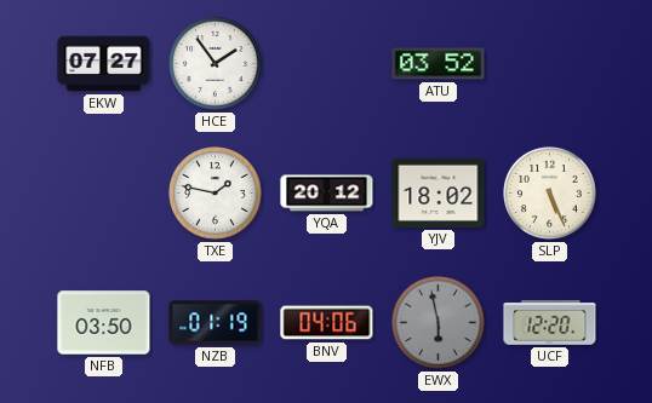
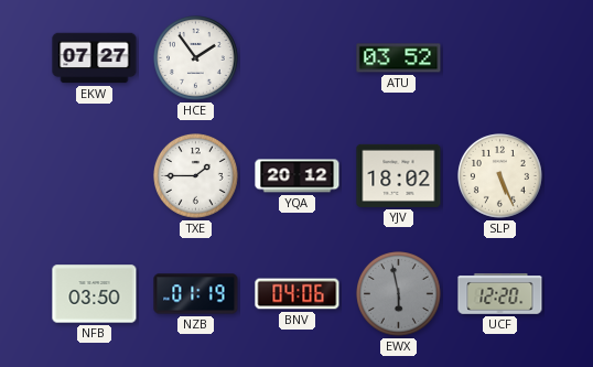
TXE: 1:47 -> 1:45
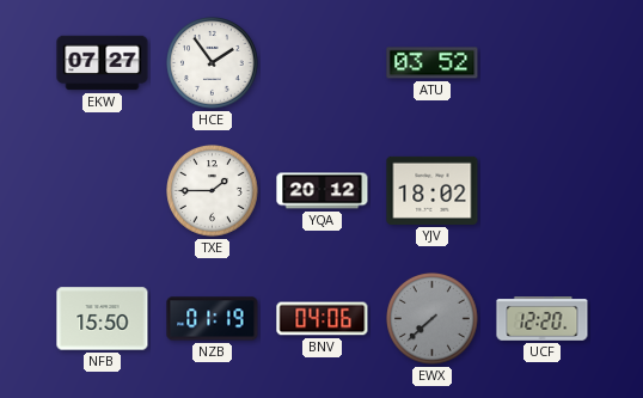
SLP: 5:26 -> none
NFB: 03:50 -> 15:50
EWX: 5:58 -> 7:38
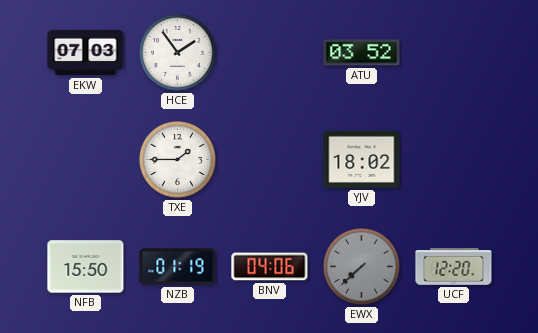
EKW: 07:27 -> 07:03
YQA: 20:12 -> none
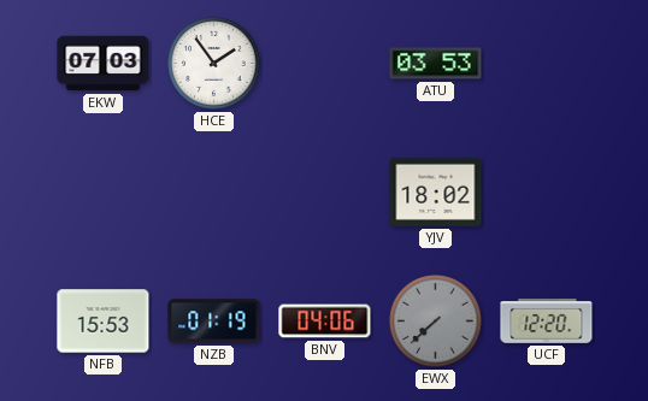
ATU: 03:52 -> 03:53
TXE: 1:45 -> none
NFB: 15:50 -> 15:53
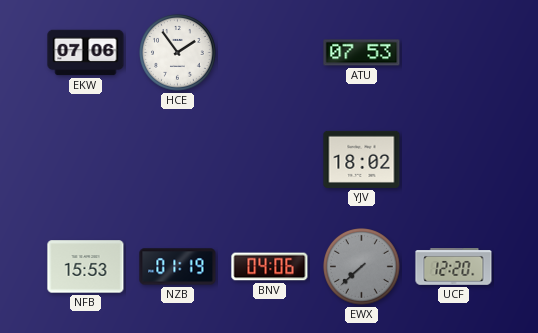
EKW: 07:03 -> 07:06
ATU: 03:53 -> 07:53
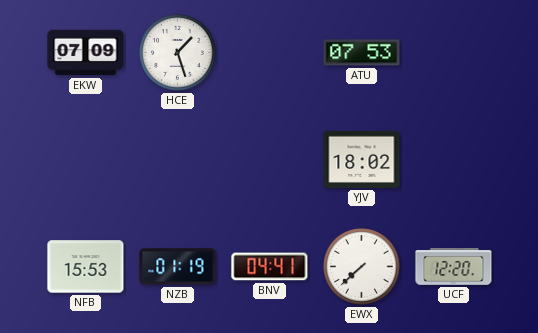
EKW: 07:06 -> 07:09
HCE: 1:54 -> 1:27
BNV: 04:06 -> 04:41
EWX dial: grey -> white
